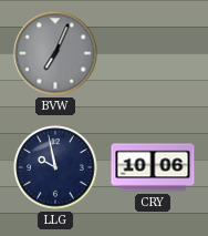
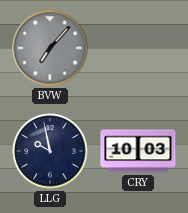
BVW: 7:04 -> 7:07
CRY: 10:06 -> 10:03
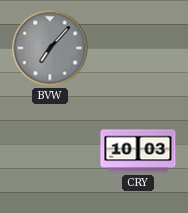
LLG: 9:58 -> none
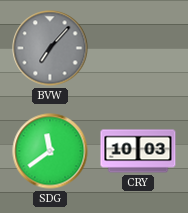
SDG: none -> 11:39
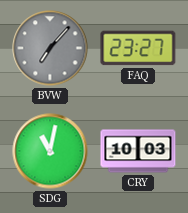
FAQ: none -> 23:27
SDG: 11:39 -> 11:02
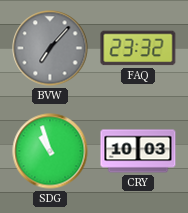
FAQ: 23:27 -> 23:32
SDG: 11:02 -> 10:57
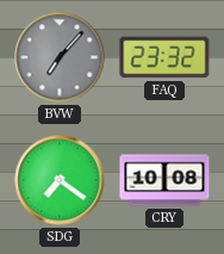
SDG: 10:57 -> 7:21
CRY: 10:03 -> 10:08
